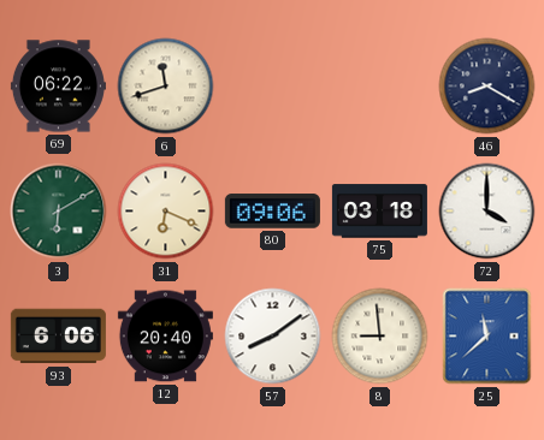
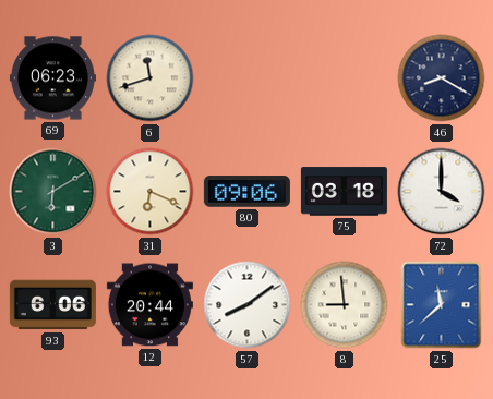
69: 06:22 -> 06:23
12: 20:40 -> 20:44
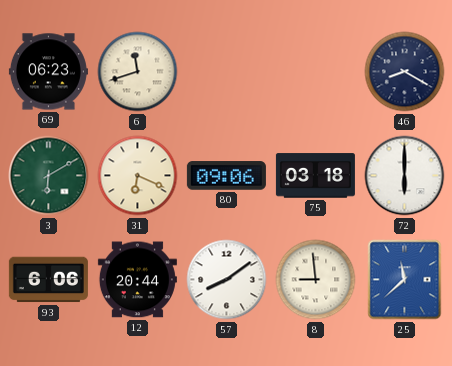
72: 4:00 -> 6:00
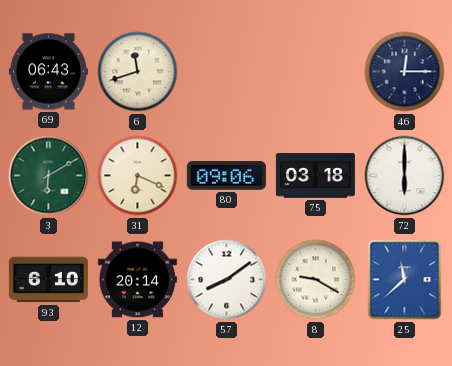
69: 06:23 -> 06:43
46: 8:20 -> 12:15
93: 6:06 -> 6:10
12: 20:44 -> 20:14
8: 8:59 -> 9:20
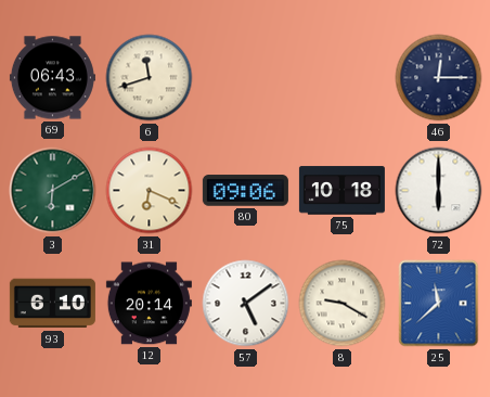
75: 03:18 -> 10:18
57: 8:09 -> 5:09
